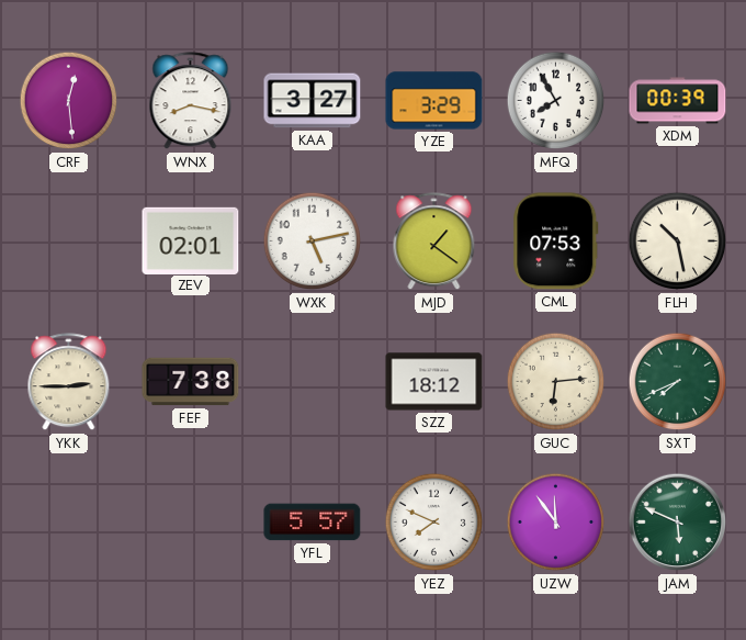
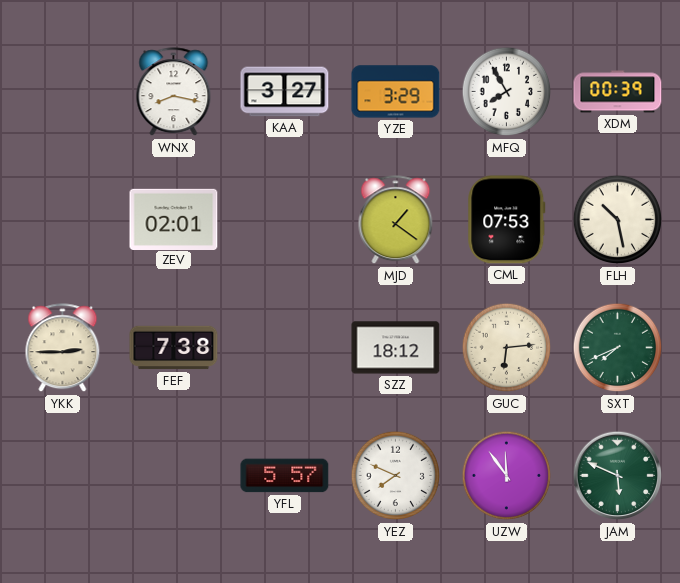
CRF: 12:29 -> none
WXK: 5:13 -> none
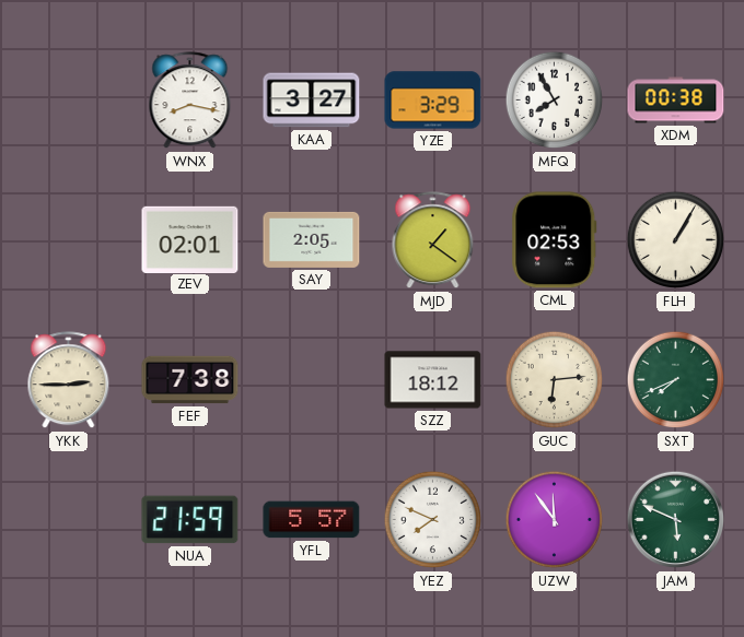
XDM: 00:39 -> 00:38
SAY: none -> 2:05
CML: 07:53 -> 02:53
FLH: 10:28 -> 1:05
NUA: none -> 21:59
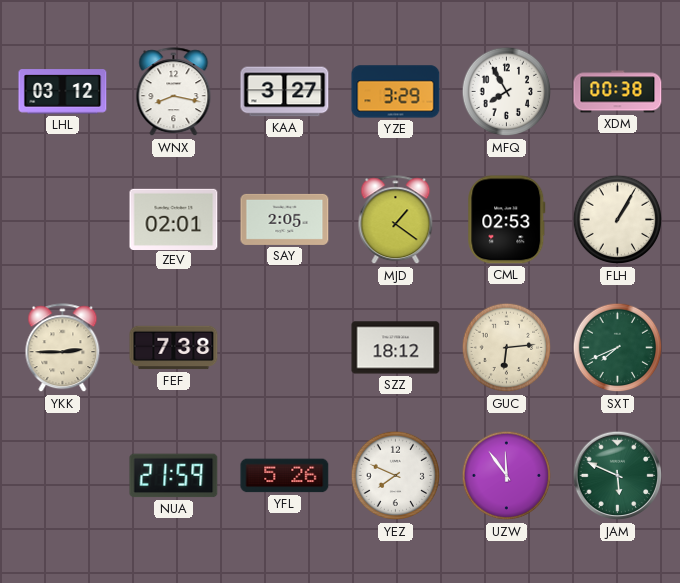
LHL: none -> 03:12
YFL: 5:57 -> 5:26
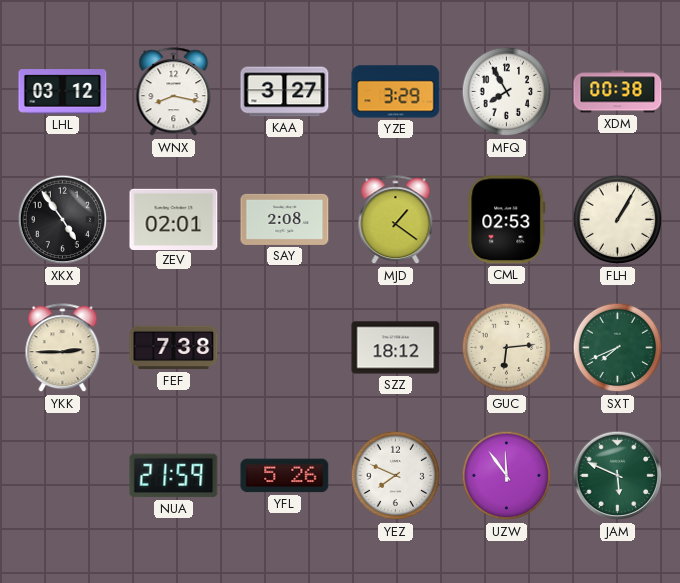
XKX: none -> 4:54
SAY: 2:05 -> 2:08
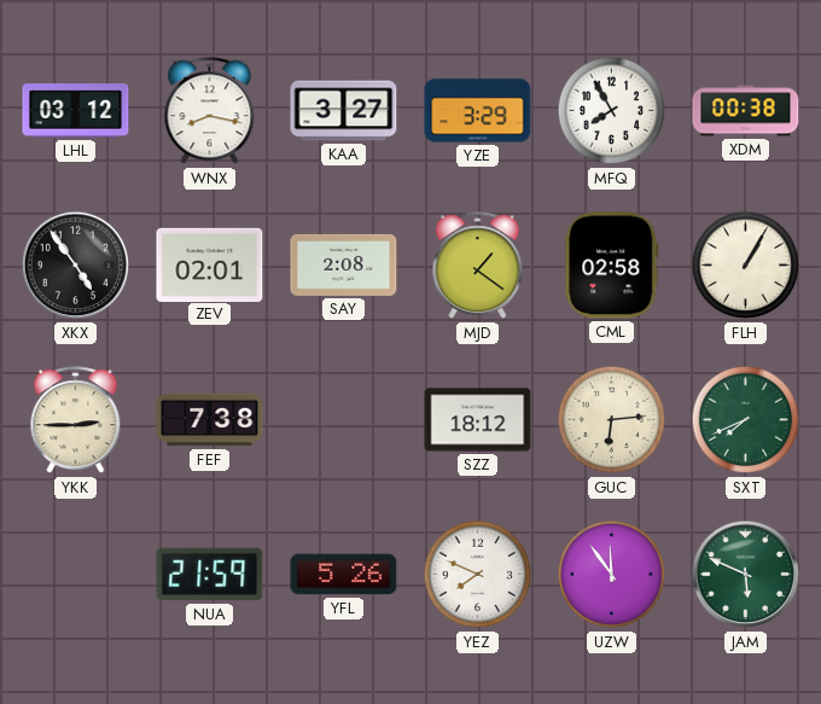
CML: 02:53 -> 02:58
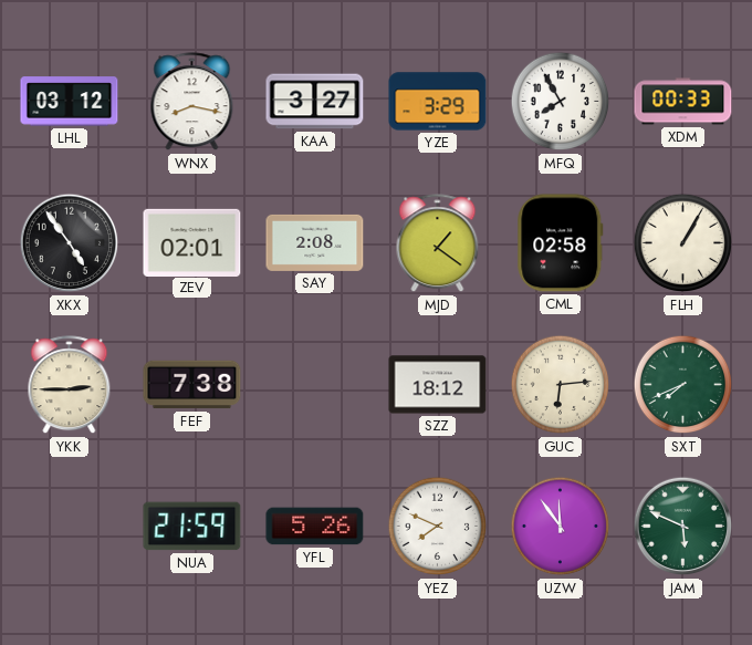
XDM: 00:38 -> 00:33
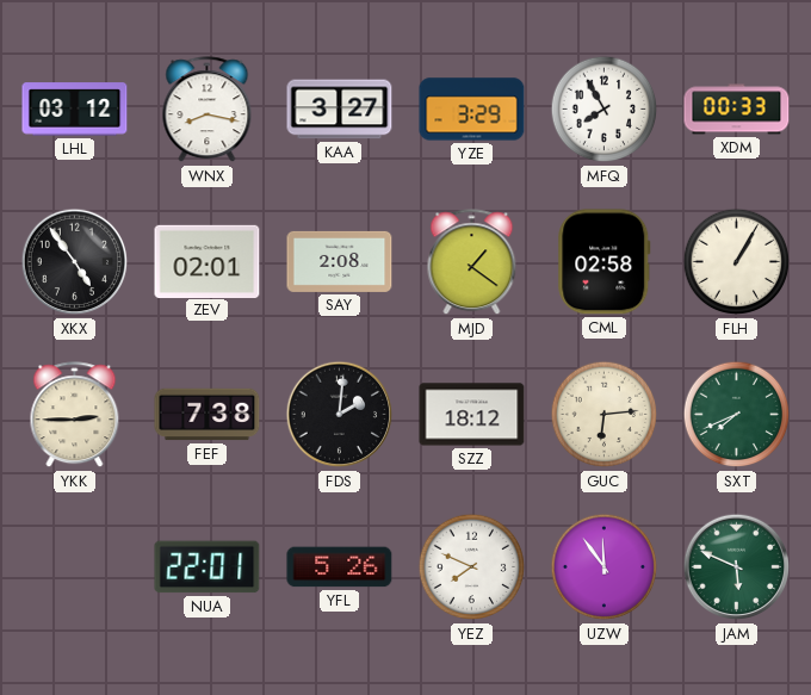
FDS: none -> 2:01
NUA: 21:59 -> 22:01
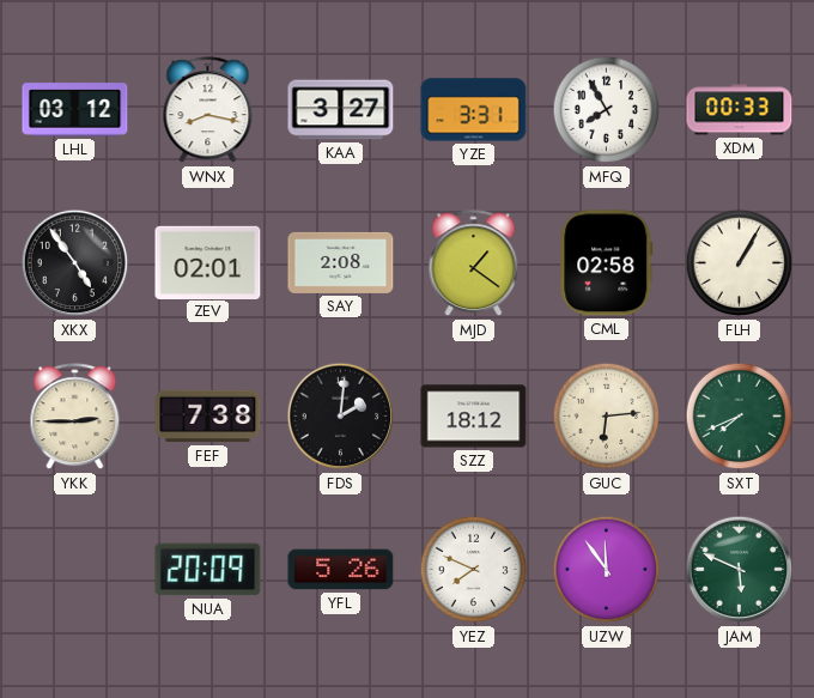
YZE: 3:29 -> 3:31
NUA: 22:01 -> 20:09
